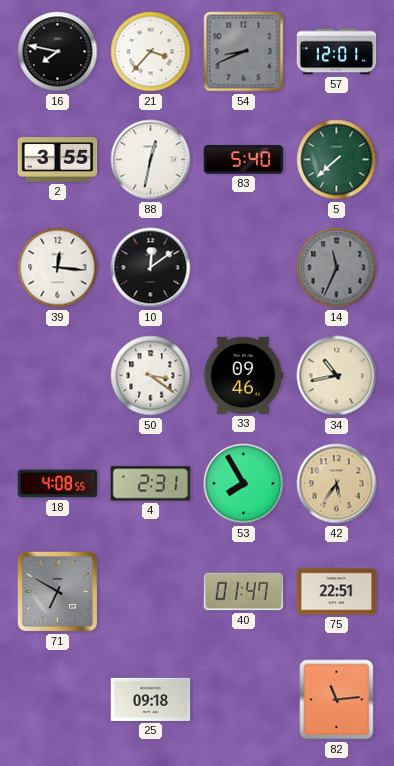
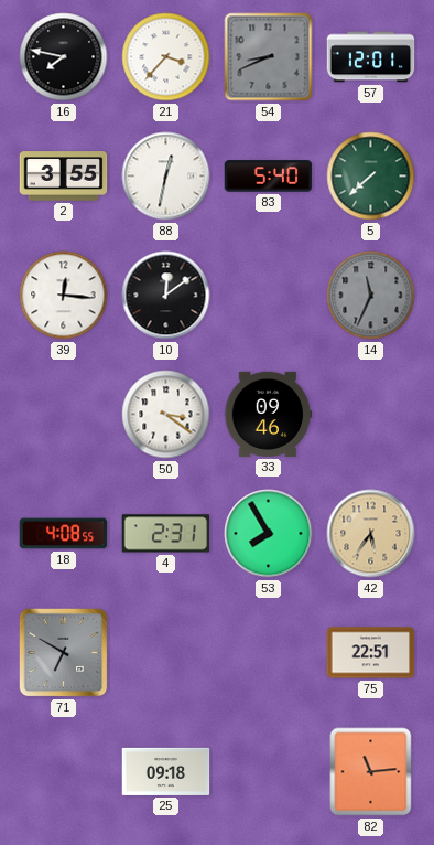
34: 10:43 -> none
40: 01:47 -> none
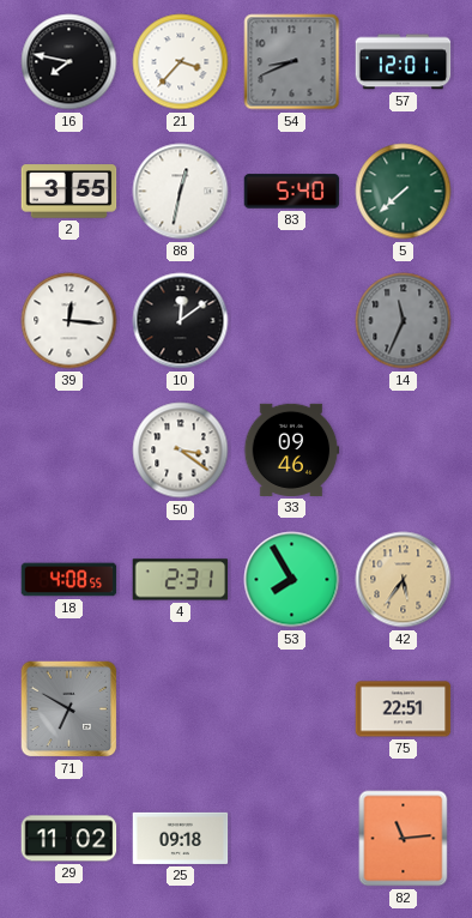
29: none -> 11:02
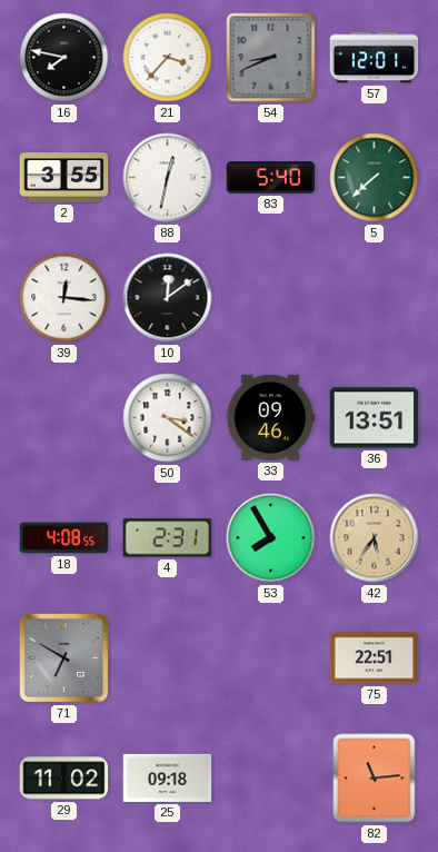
14: 11:34 -> none
36: none -> 13:51
